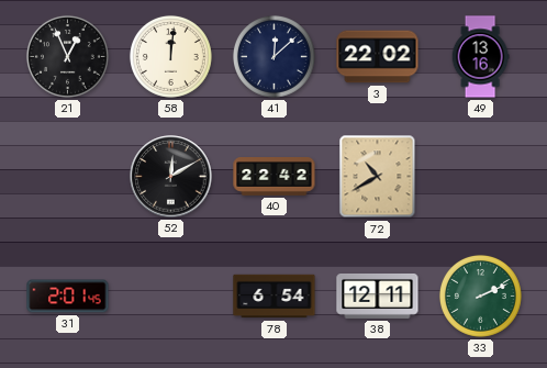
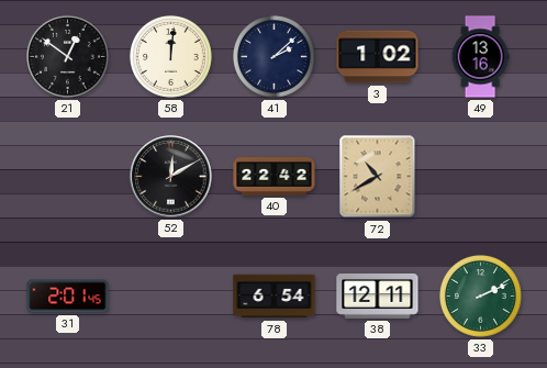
21: 12:56 -> 12:51
41: 12:08 -> 2:08
3: 22:02 -> 1:02
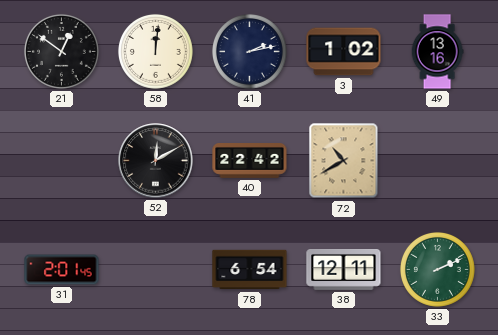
41: 2:08 -> 2:13
